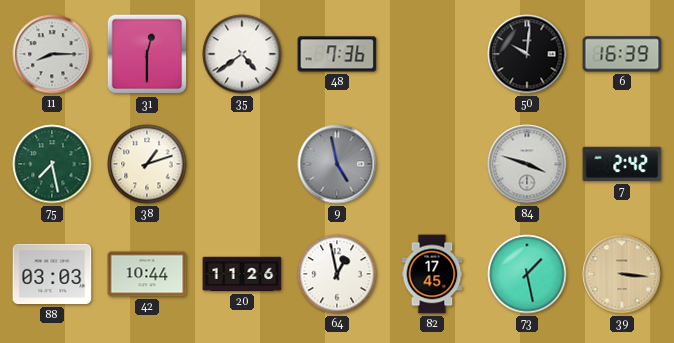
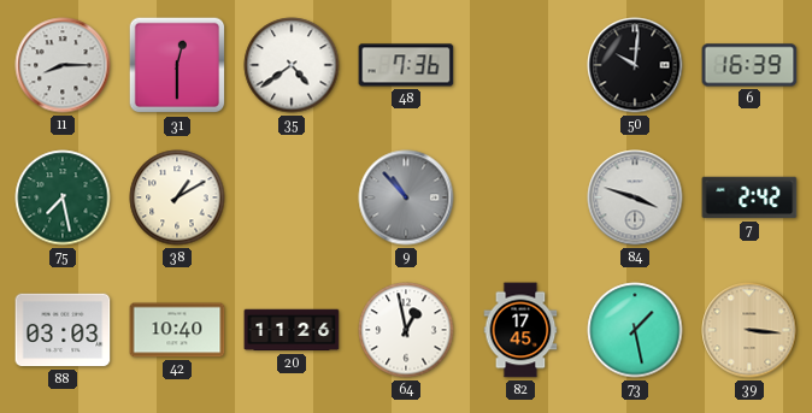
38: 1:12 -> 1:10
9: 4:58 -> 10:53
42: 10:44 -> 10:40
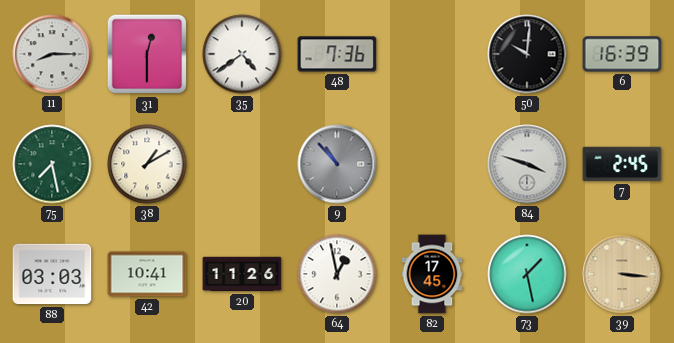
7: 2:42 -> 2:45
42: 10:40 -> 10:41
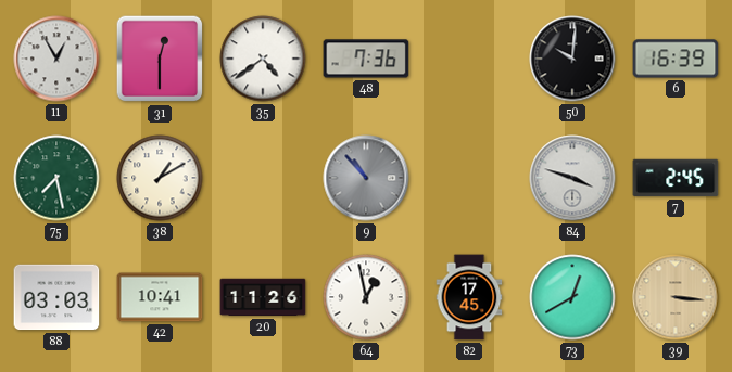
11: 8:15 -> 12:55
73: 1:28 -> 12:40
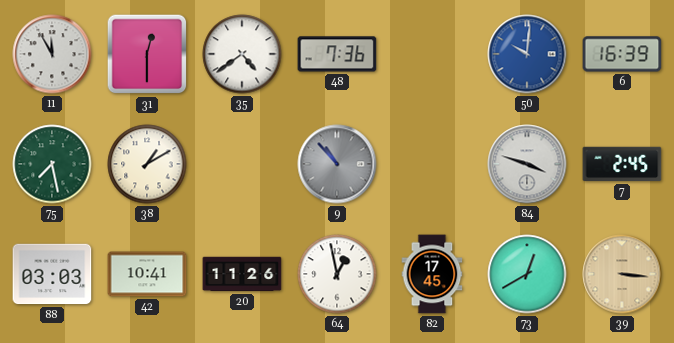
11: 12:55 -> 11:55
50 dial: black -> blue
